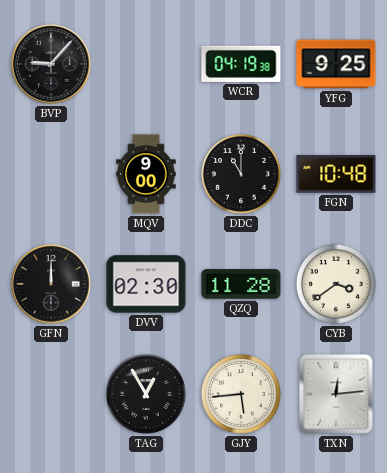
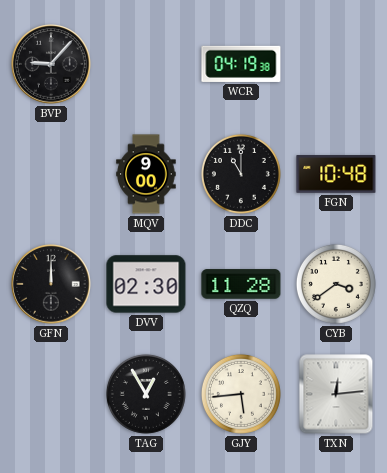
YFG: 9:25 -> none
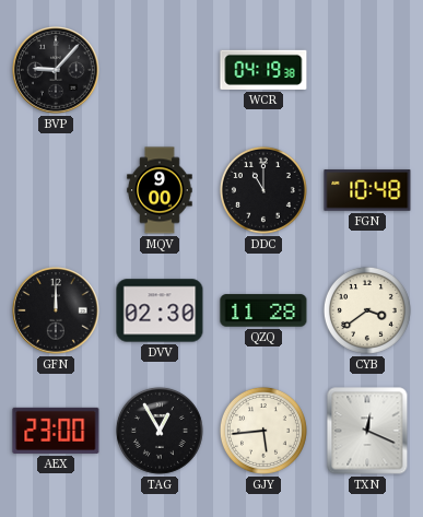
AEX: none -> 23:00
TXN: 12:14 -> 12:19
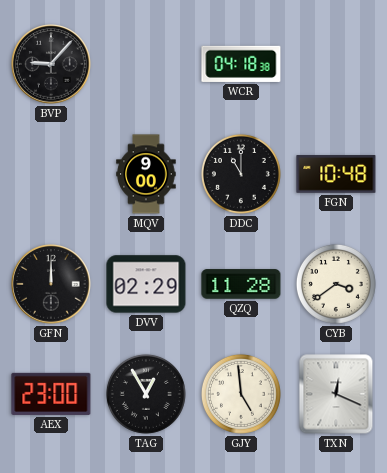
WCR: 04:19 -> 04:18
DVV: 02:30 -> 02:29
GJY: 5:44 -> 4:59
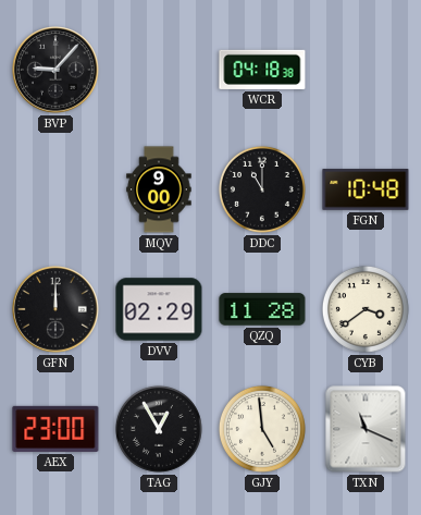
TXN: 12:19 -> 11:19
